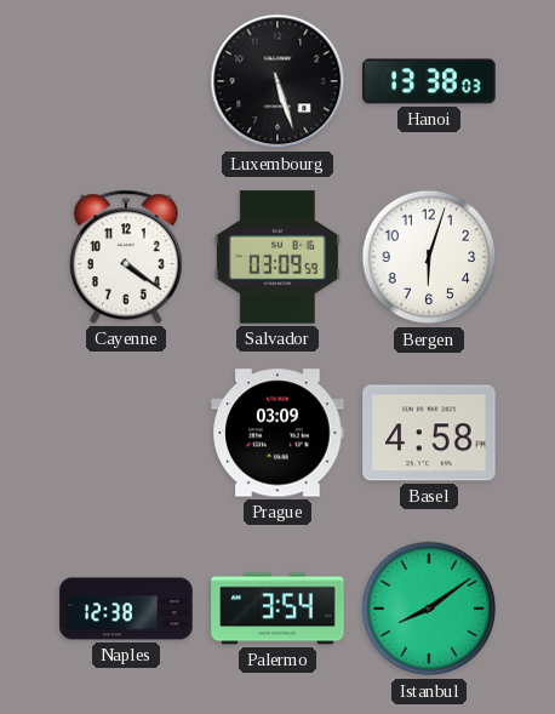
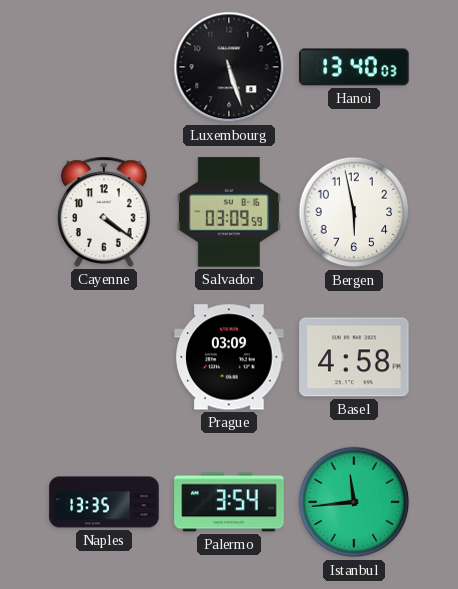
Hanoi: 13:38 -> 13:40
Bergen: 6:03 -> 5:58
Naples: 12:38 -> 13:35
Istanbul: 8:09 -> 11:44
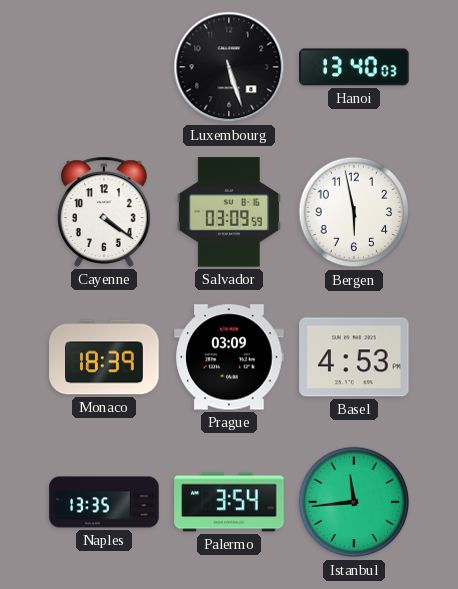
Monaco: none -> 18:39
Basel: 4:58 -> 4:53
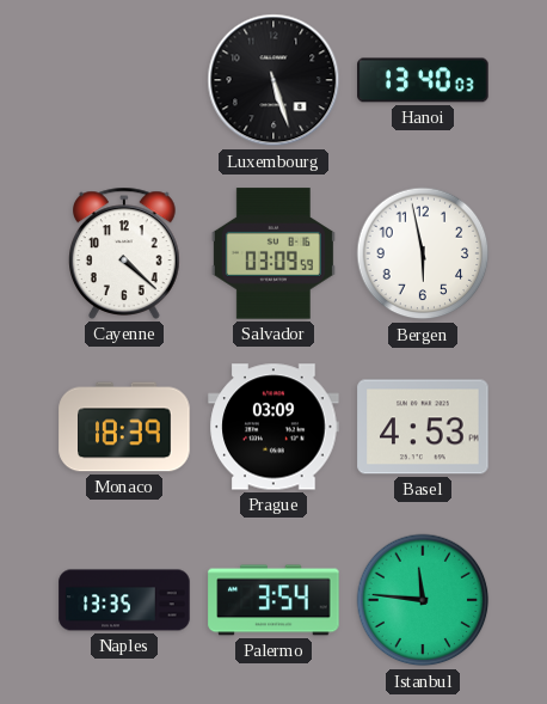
Cayenne: 4:21 -> 4:22
Istanbul: 11:44 -> 11:46
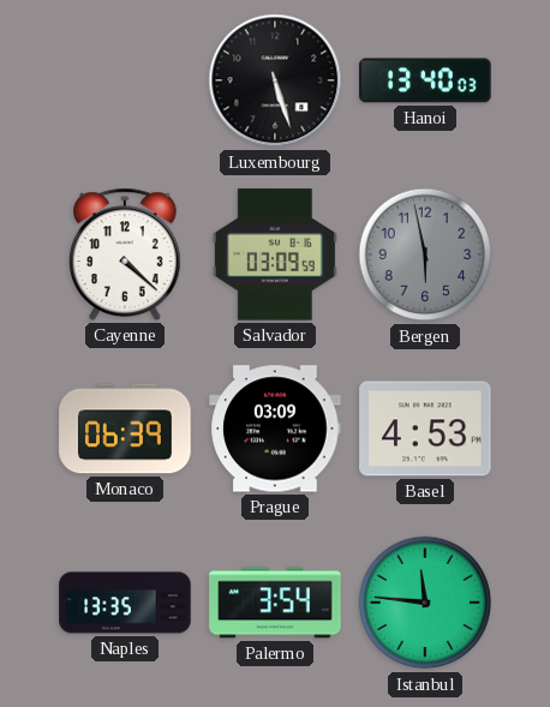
Bergen dial: white -> grey
Monaco: 18:39 -> 06:39
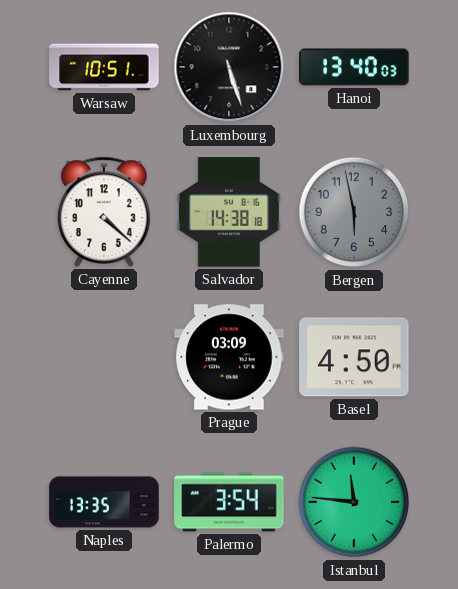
Warsaw: none -> 10:51
Salvador: 03:09 -> 14:38
Monaco: 06:39 -> none
Basel: 4:53 -> 4:50
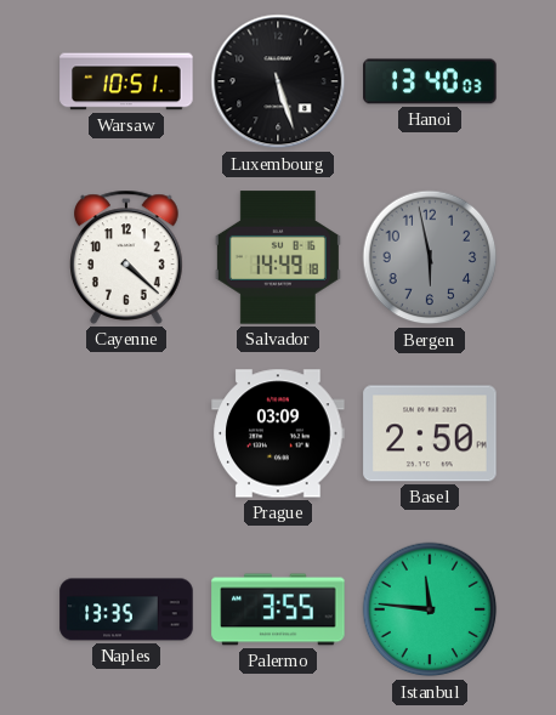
Salvador: 14:38 -> 14:49
Basel: 4:50 -> 2:50
Palermo: 3:54 -> 3:55
